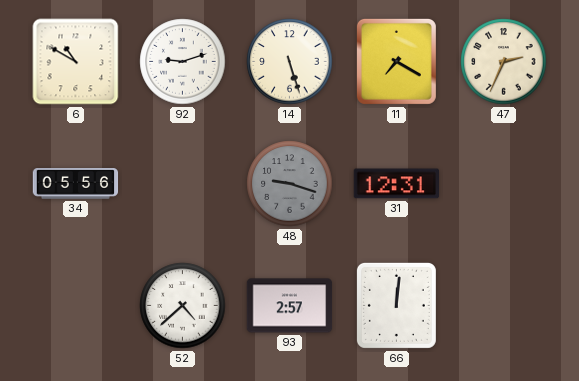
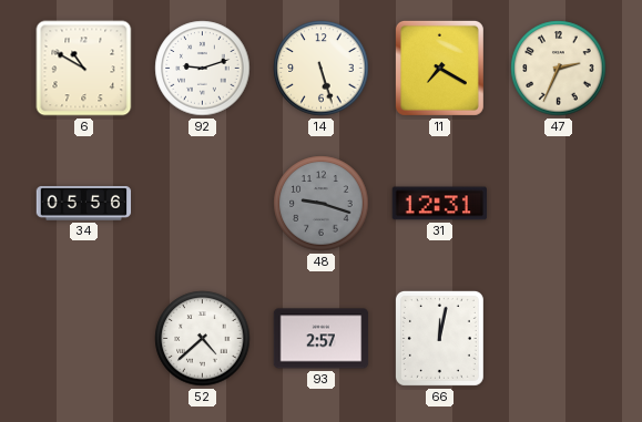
66: 12:01 -> 12:02
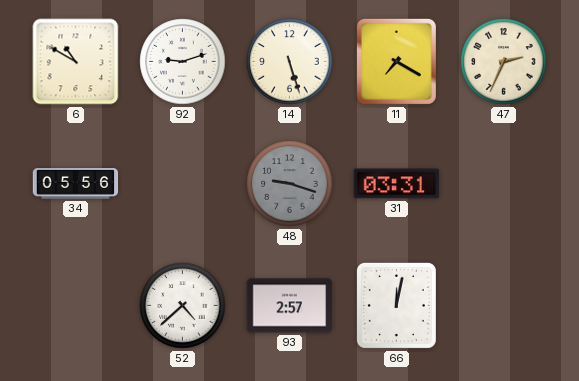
31: 12:31 -> 03:31
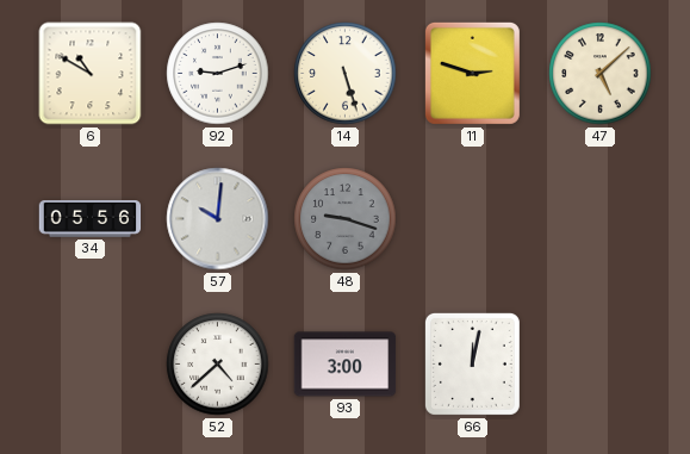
11: 7:20 -> 2:48
47: 2:34 -> 5:08
57: none -> 10:01
31: 03:31 -> none
93: 2:57 -> 3:00
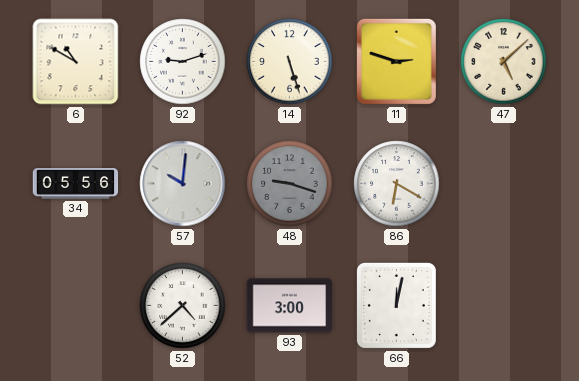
86: none -> 6:20
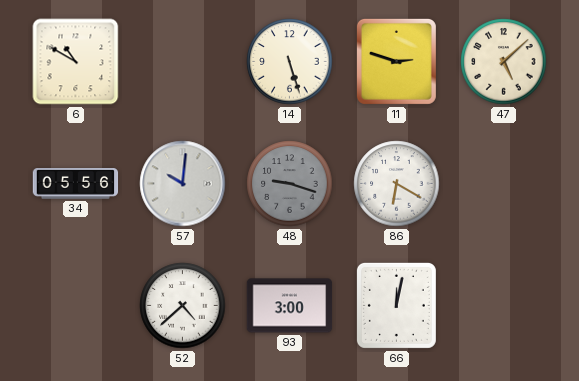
92: 9:12 -> none
